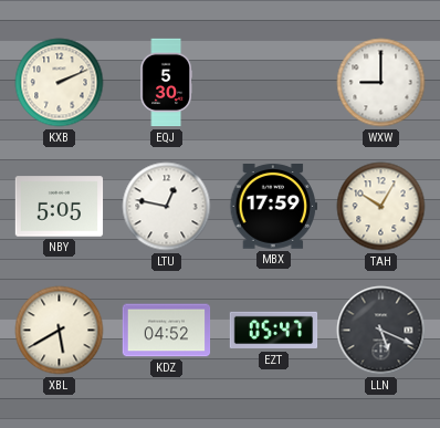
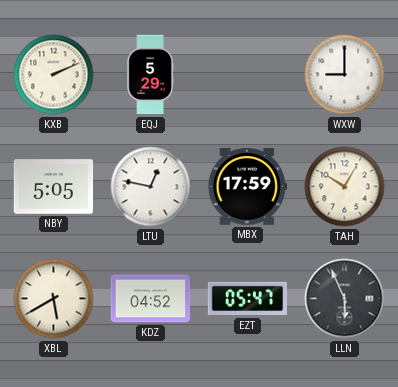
EQJ: 5:30 -> 5:29
LLN: 5:19 -> 5:56
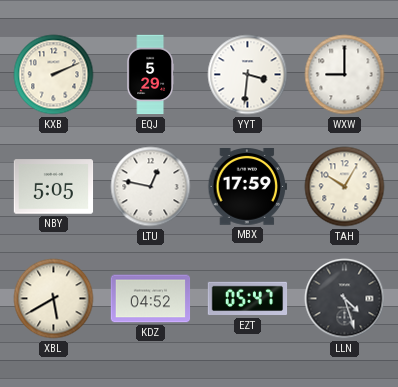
YYT: none -> 3:31
LLN: 5:56 -> 4:27
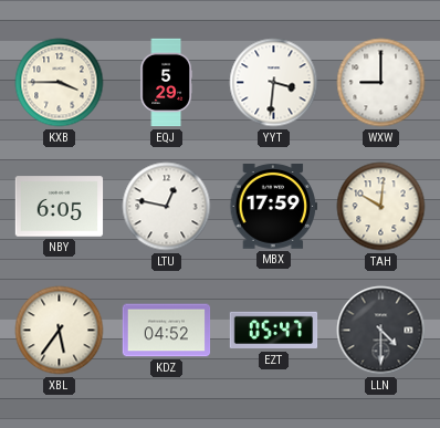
KXB: 2:11 -> 3:45
NBY: 5:05 -> 6:05
TAH: 10:05 -> 10:01
XBL: 5:40 -> 5:36
LLN: 4:27 -> 4:30
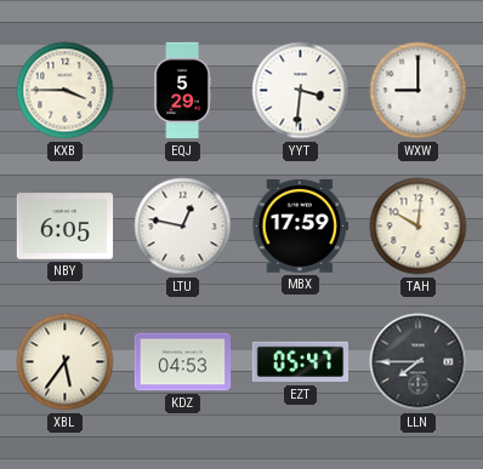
KDZ: 04:52 -> 04:53
LLN: 4:30 -> 7:45
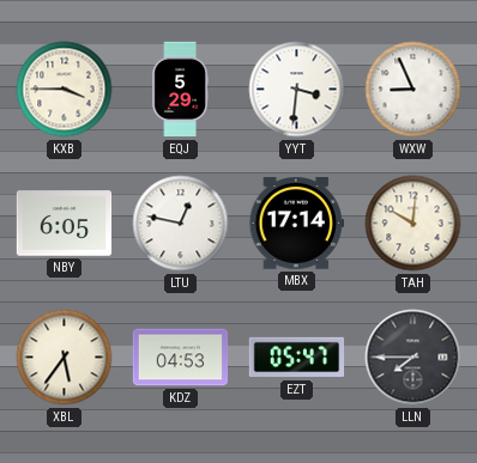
WXW: 9:00 -> 8:56
MBX: 17:59 -> 17:14
